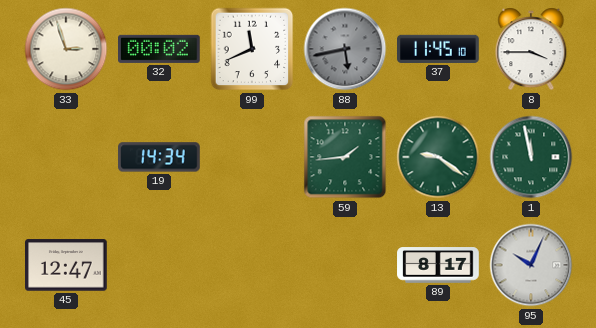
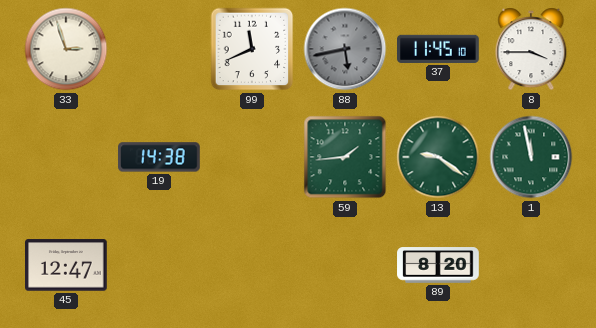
32: 00:02 -> none
19: 14:34 -> 14:38
89: 8:17 -> 8:20
95: 10:04 -> none
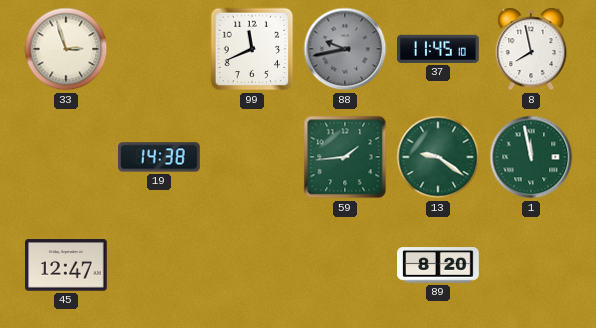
88: 5:43 -> 9:43
8: 3:45 -> 7:58
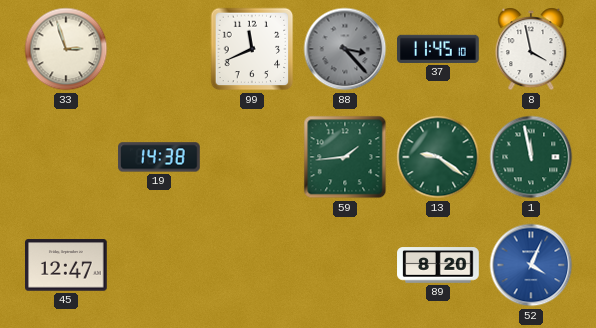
88: 9:43 -> 3:23
8: 7:58 -> 3:58
52: none -> 4:04
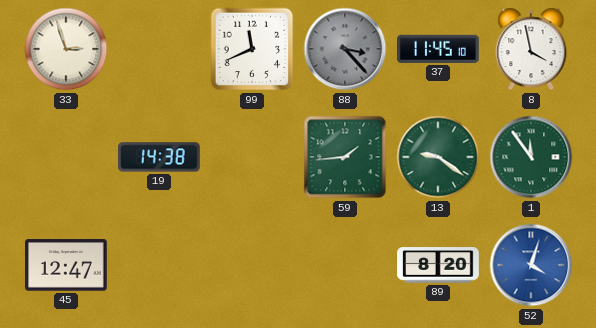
1: 11:58 -> 11:54
52: 4:04 -> 4:03
